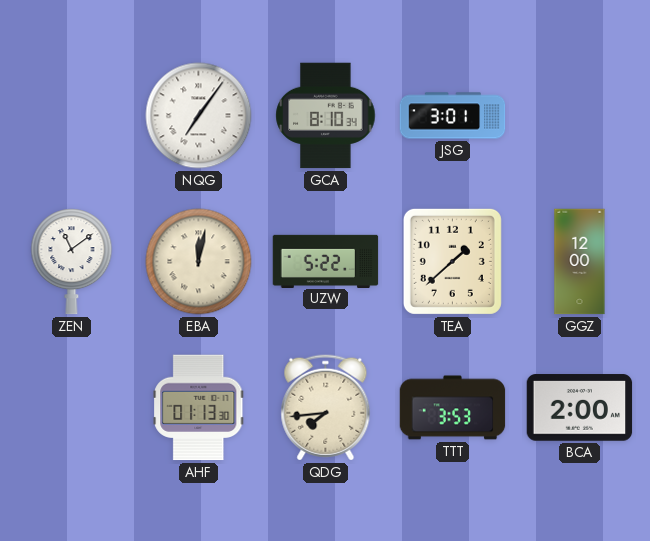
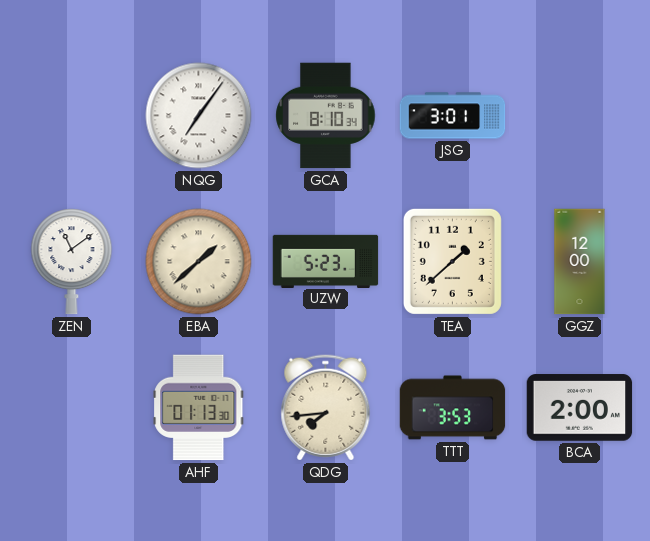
EBA: 12:02 -> 1:38
UZW: 5:22 -> 5:23
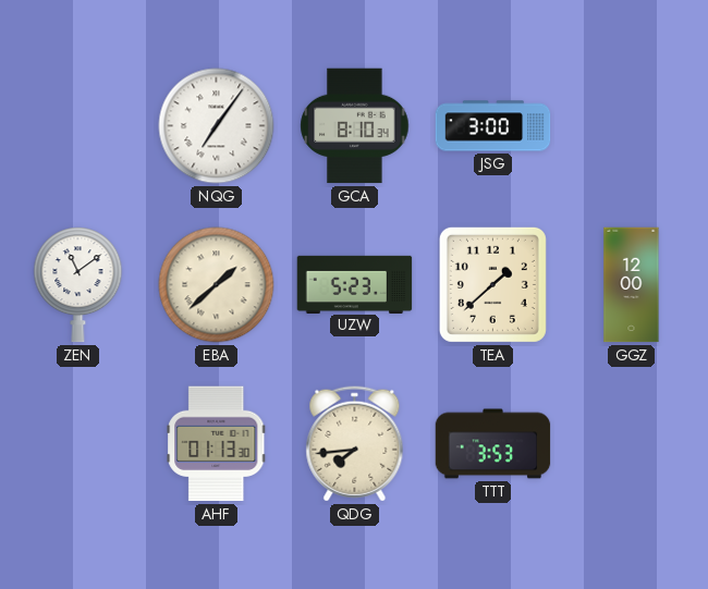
JSG: 3:01 -> 3:00
BCA: 2:00 -> none
